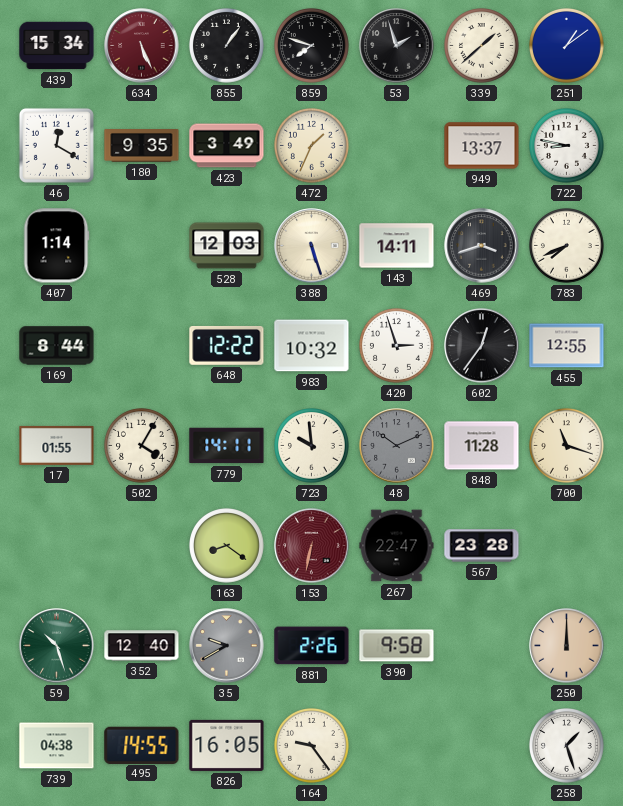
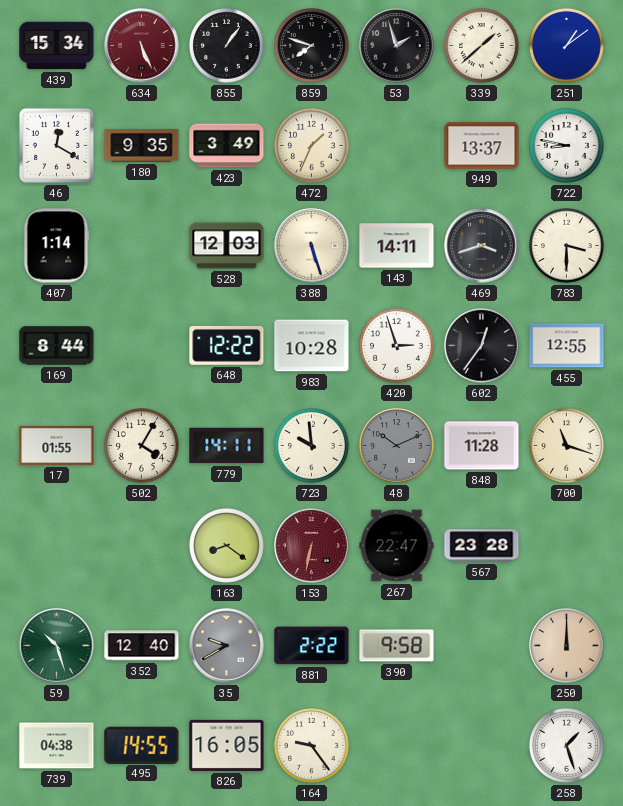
783: 7:41 -> 3:30
983: 10:32 -> 10:28
881: 2:26 -> 2:22
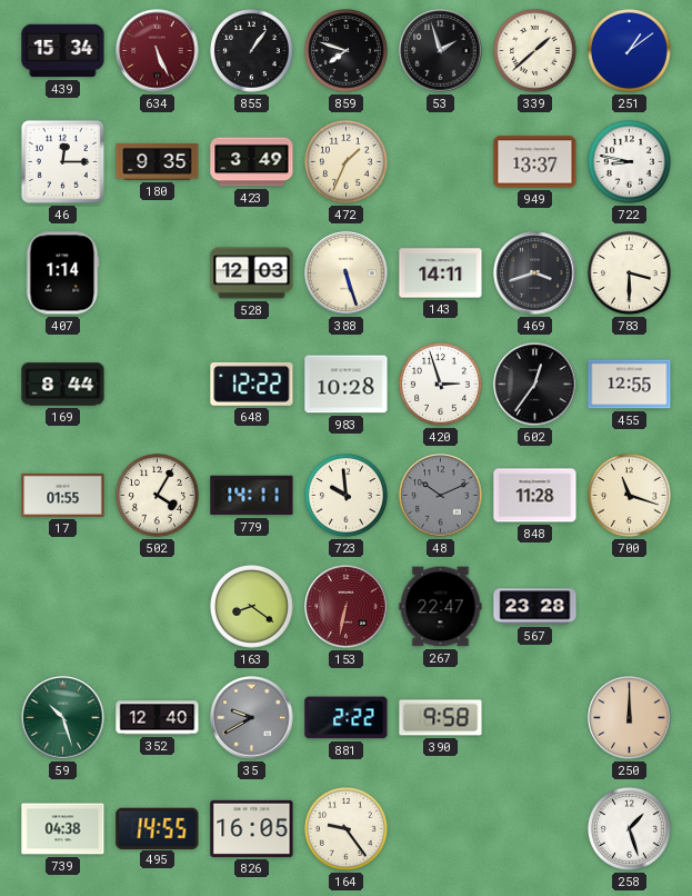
46: 12:20 -> 12:15
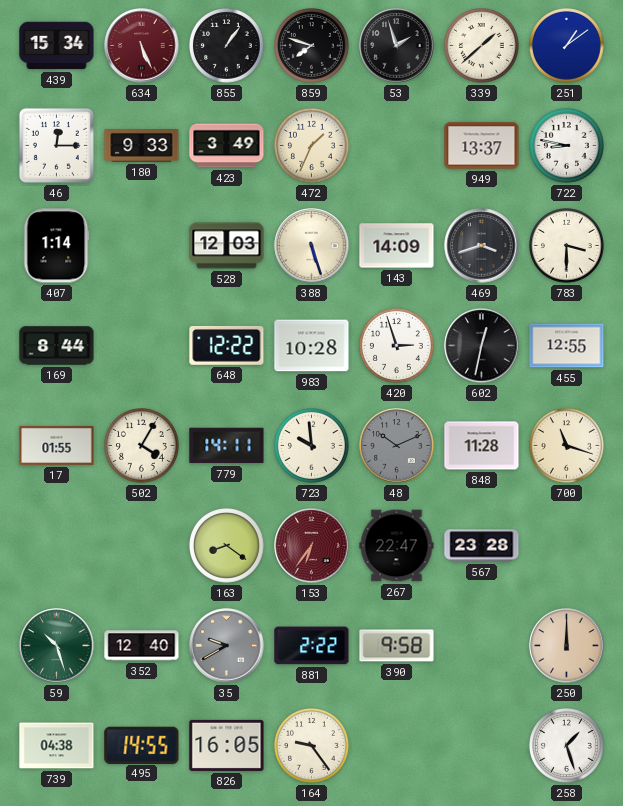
180: 9:35 -> 9:33
143: 14:11 -> 14:09
602: 12:36 -> 12:32
153: 6:32 -> 6:36
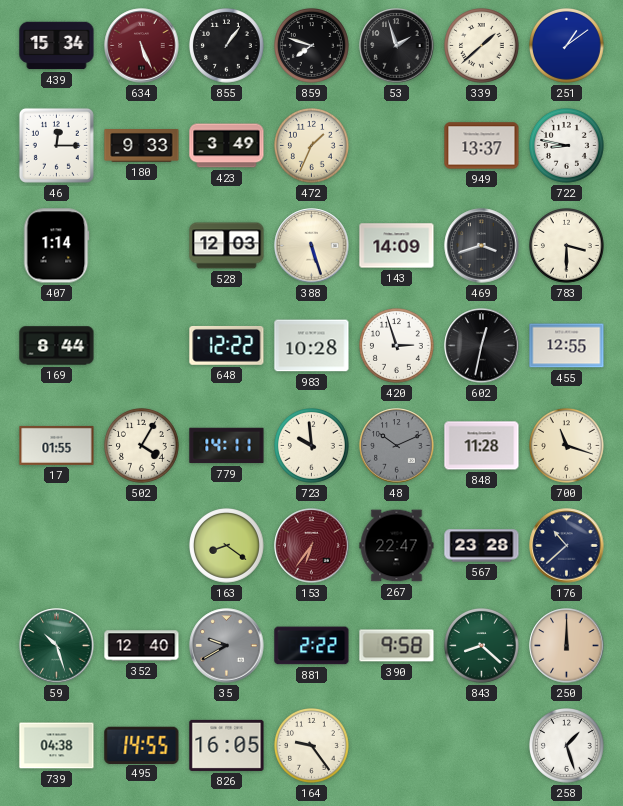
176: none -> 10:38
843: none -> 8:22
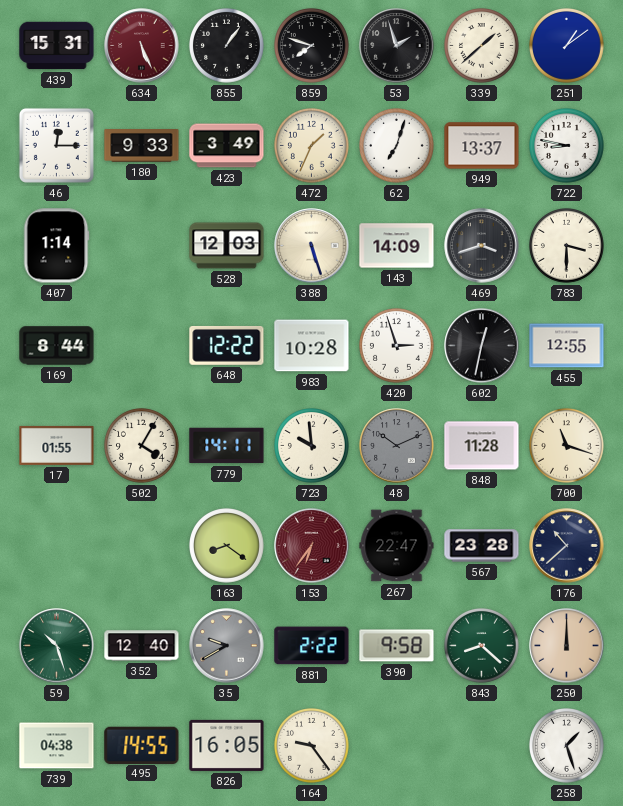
439: 15:34 -> 15:31
62: none -> 7:03
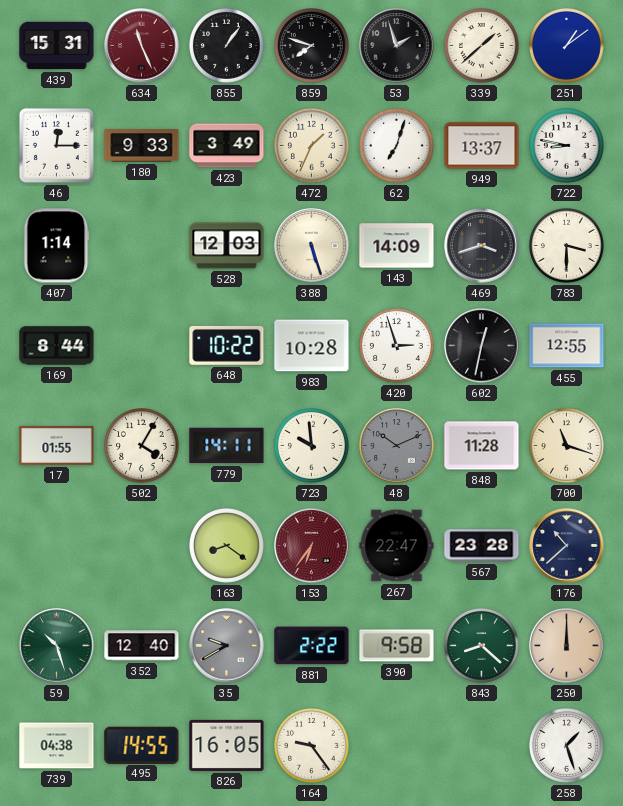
634: 5:26 -> 11:26
648: 12:22 -> 10:22
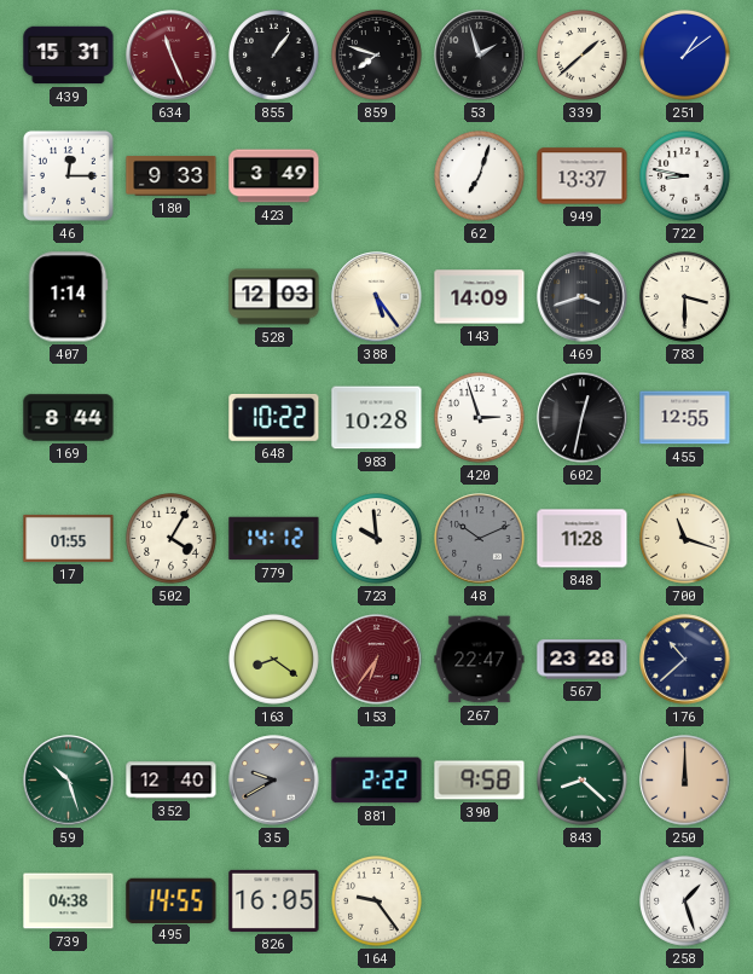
472: 1:34 -> none
388: 5:27 -> 5:24
779: 14:11 -> 14:12
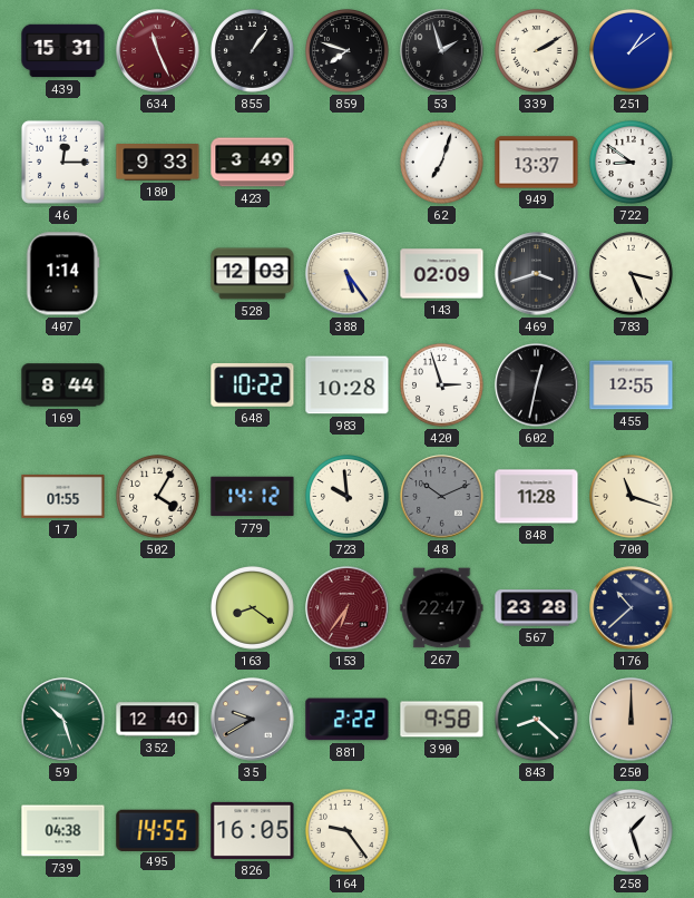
339: 1:38 -> 2:10
722: 8:47 -> 8:51
143: 14:09 -> 02:09
783: 3:30 -> 3:26
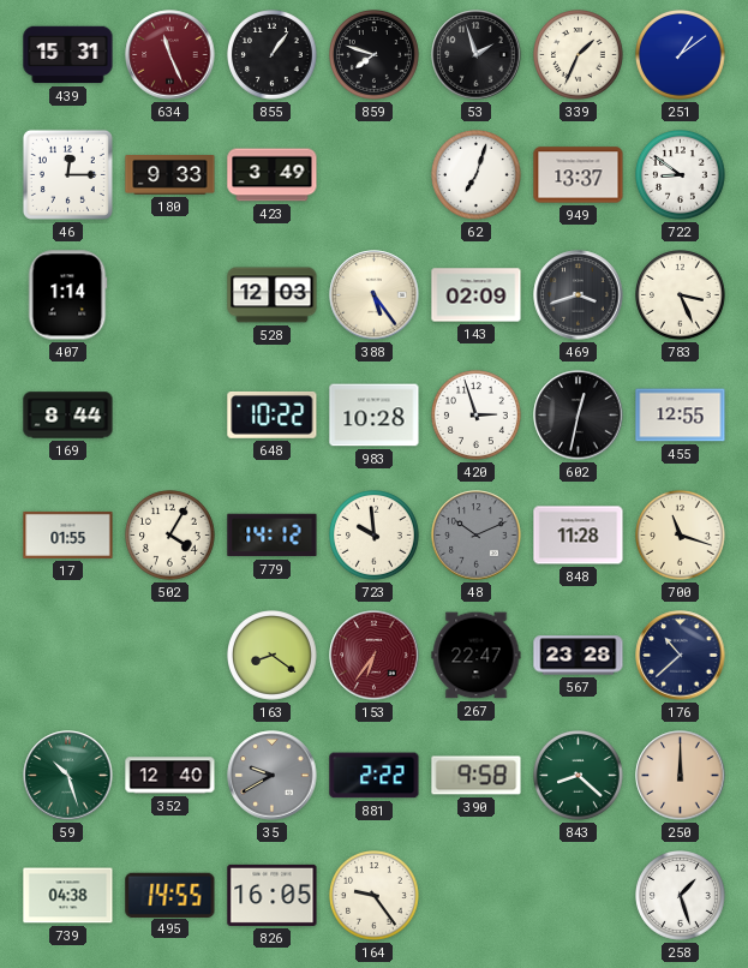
339: 2:10 -> 1:34
